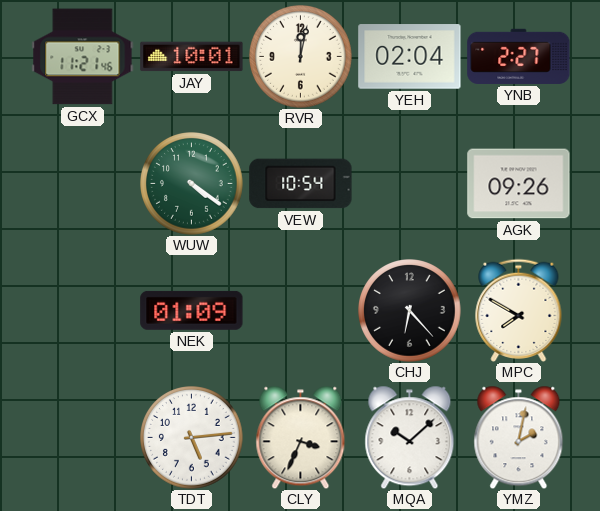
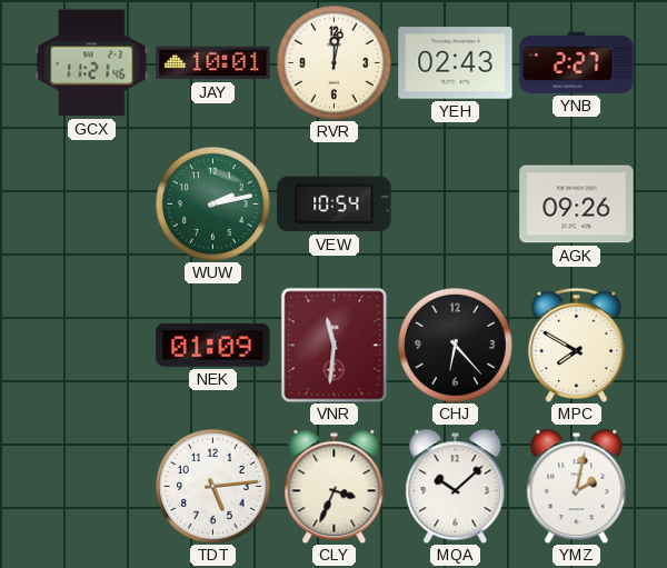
YEH: 02:04 -> 02:43
WUW: 4:21 -> 2:13
VNR: none -> 11:31
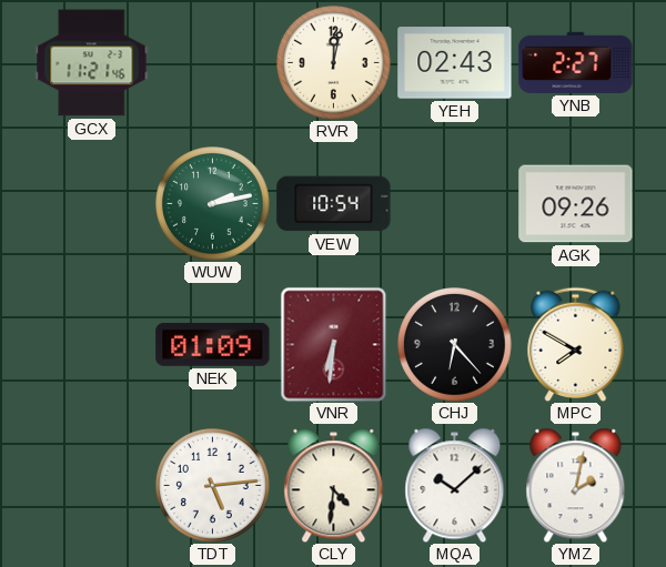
JAY: 10:01 -> none
VNR: 11:31 -> 6:31
CLY: 3:34 -> 4:31
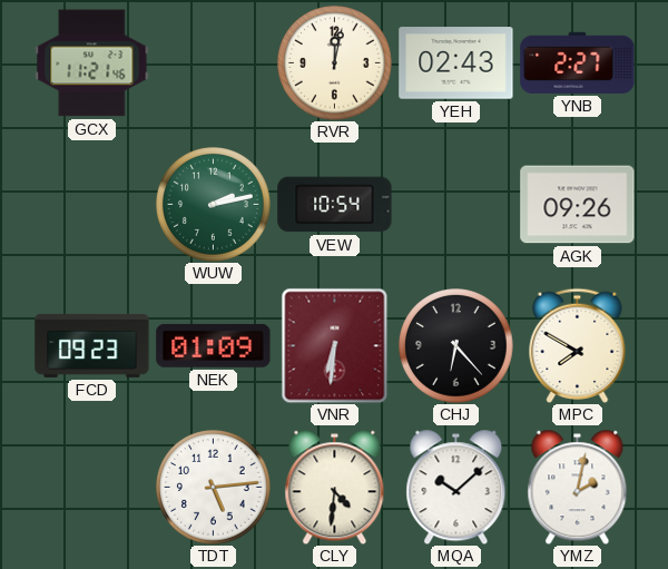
FCD: none -> 09:23
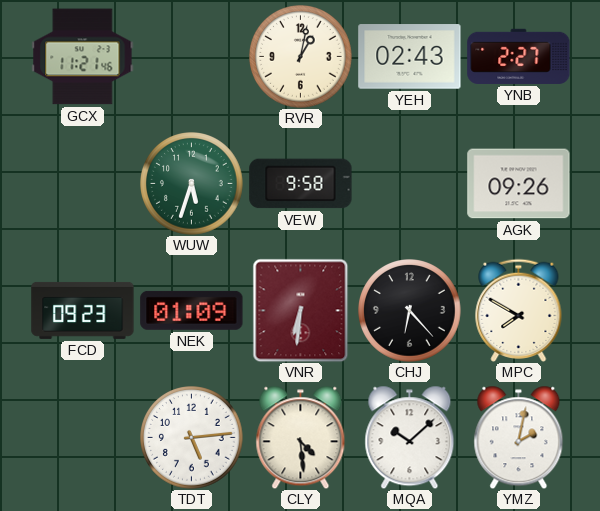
RVR: 12:02 -> 1:02
WUW: 2:13 -> 5:33
VEW: 10:54 -> 9:58
CLY: 4:31 -> 4:29
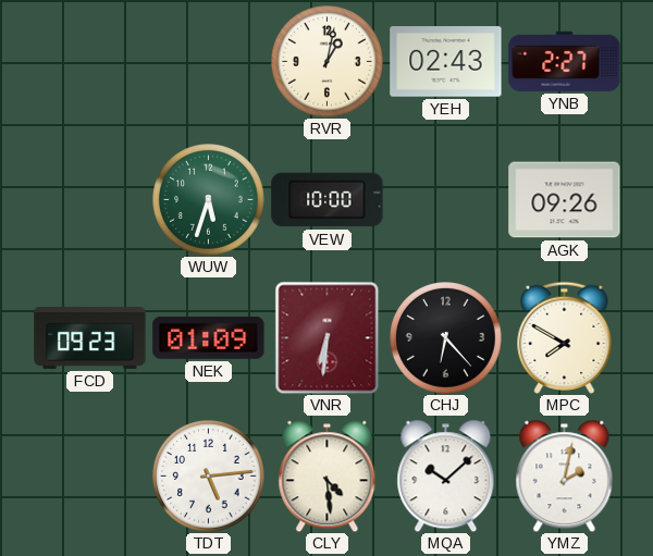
GCX: 11:21 -> none
VEW: 9:58 -> 10:00
